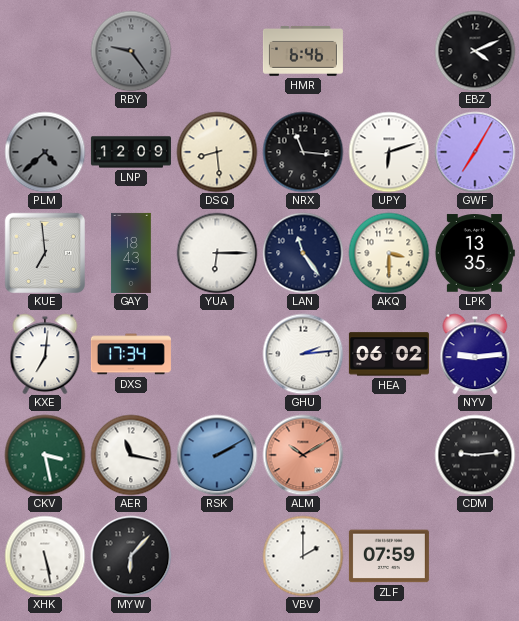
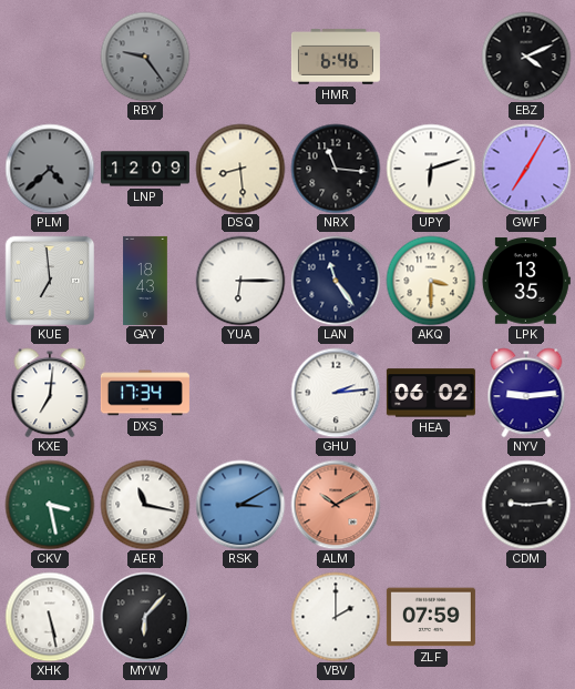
RSK: 2:10 -> 3:10
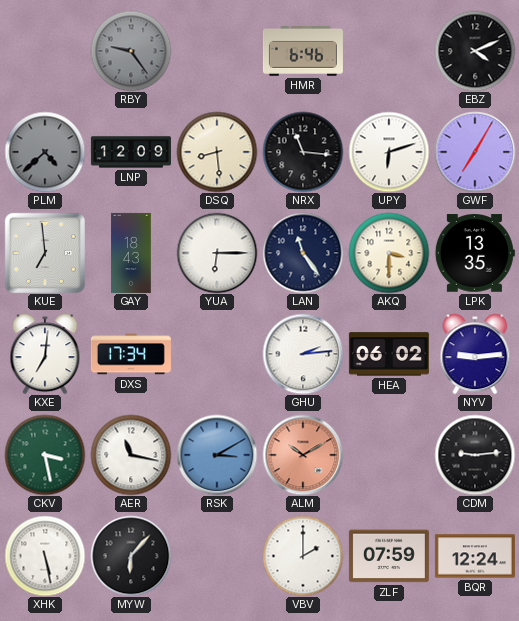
BQR: none -> 12:24
